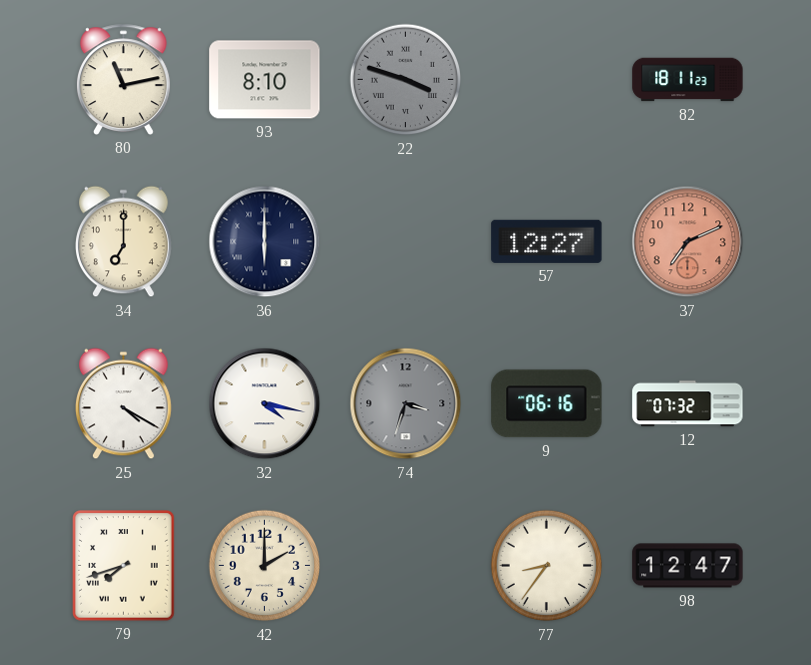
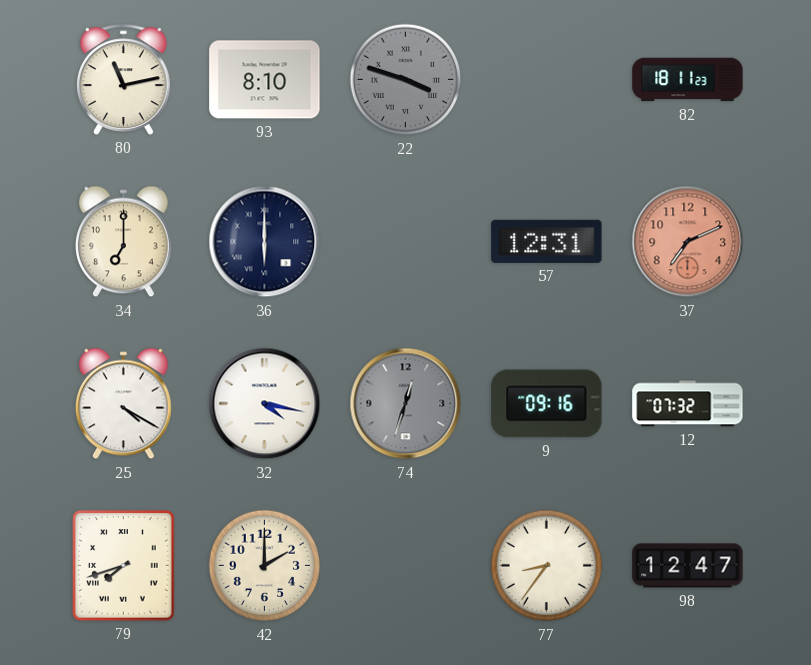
57: 12:27 -> 12:31
74: 3:33 -> 12:33
9: 06:16 -> 09:16
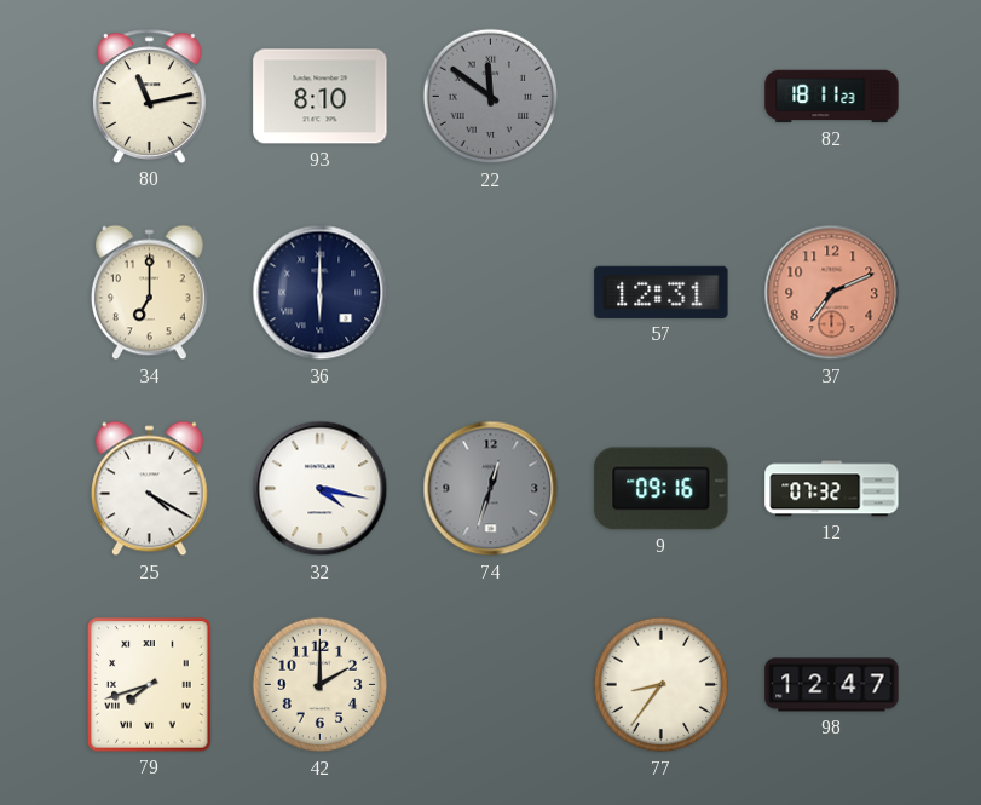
22: 3:48 -> 11:51
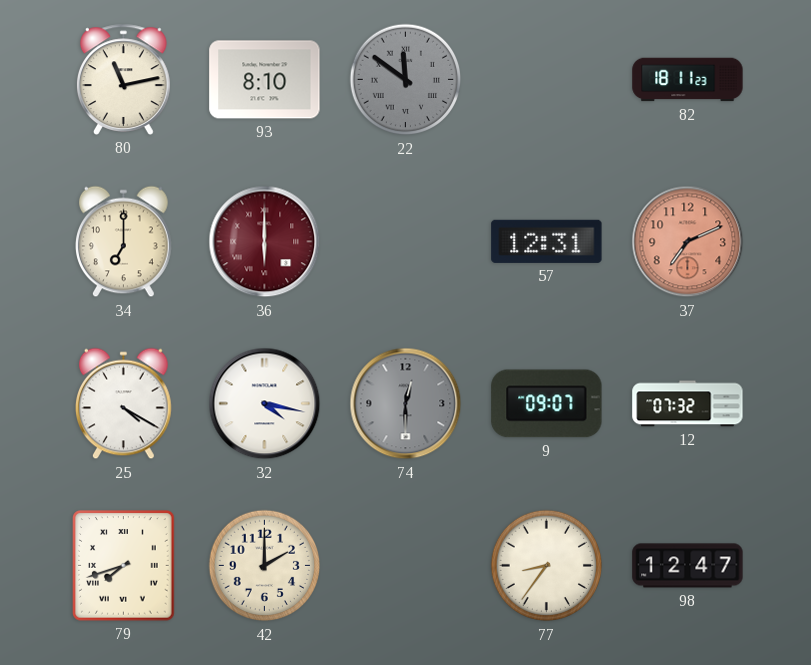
36 dial: navy -> burgundy
74: 12:33 -> 12:30
9: 09:16 -> 09:07
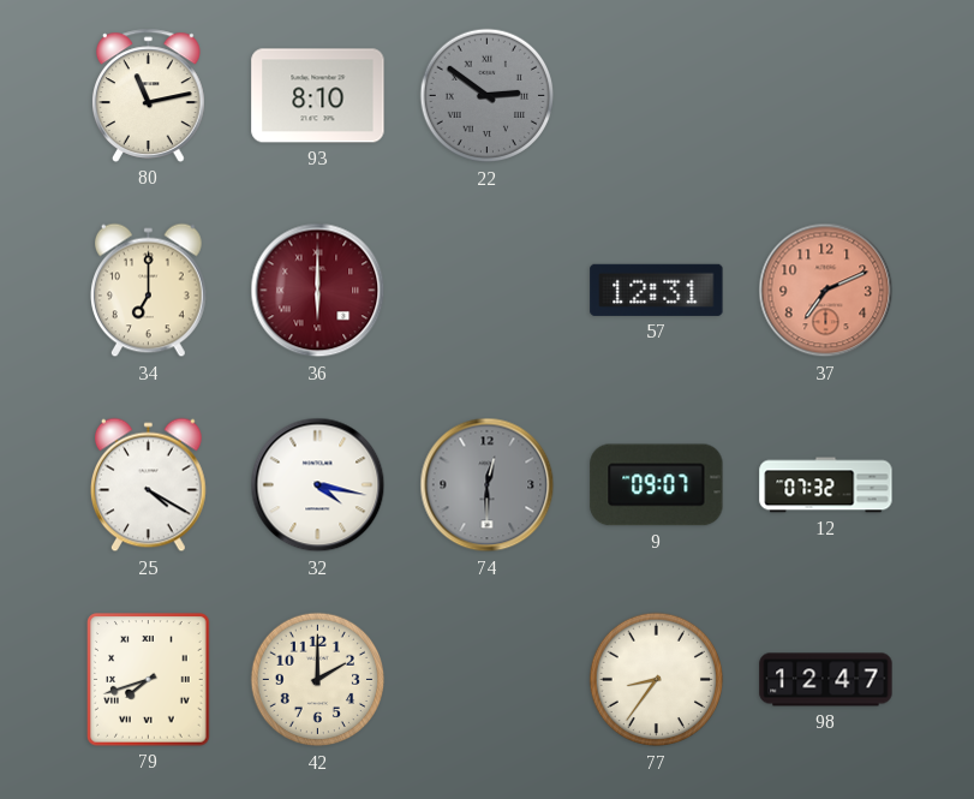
22: 11:51 -> 2:51
82: 18:11 -> none
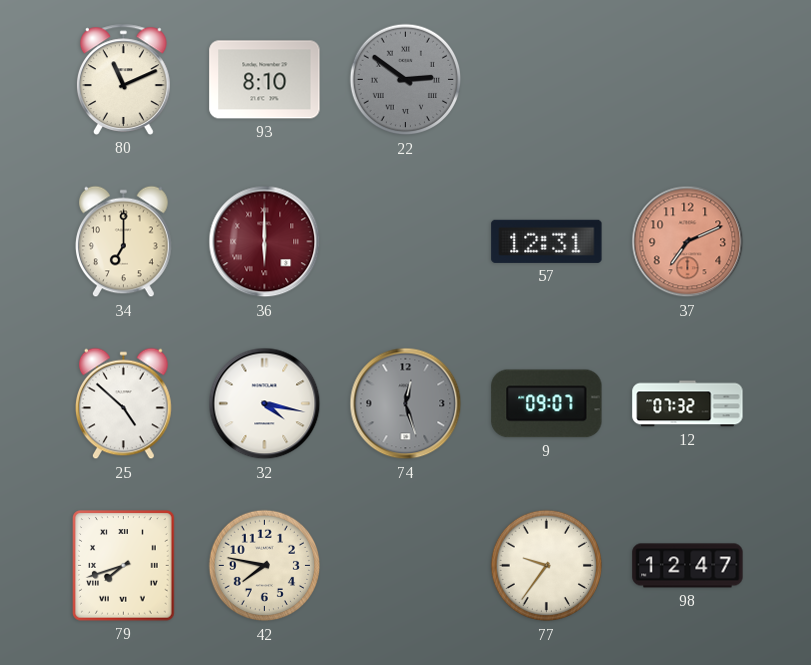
80: 11:13 -> 11:11
25: 4:20 -> 4:52
74: 12:30 -> 12:27
42: 2:00 -> 7:47
77: 8:36 -> 9:36
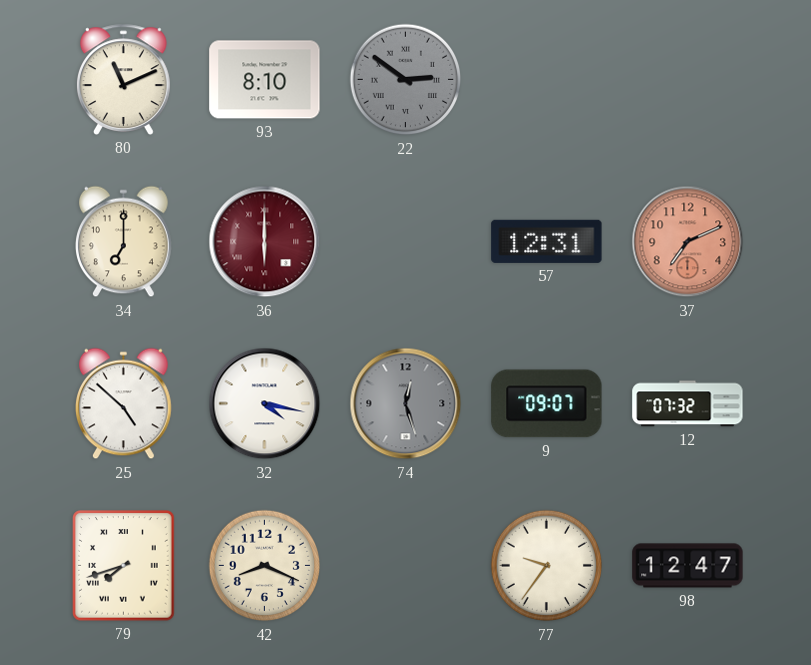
42: 7:47 -> 8:19
